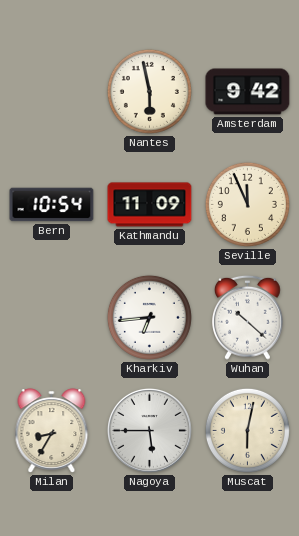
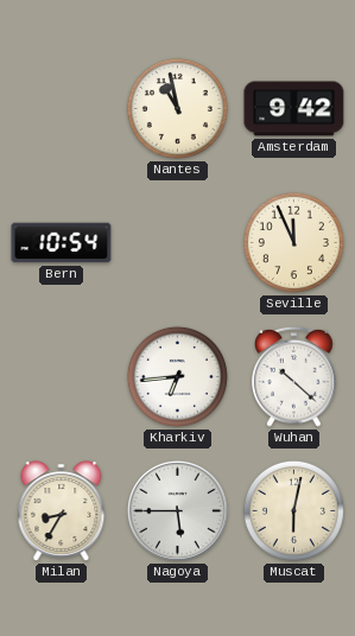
Nantes: 5:58 -> 10:58
Kathmandu: 11:09 -> none
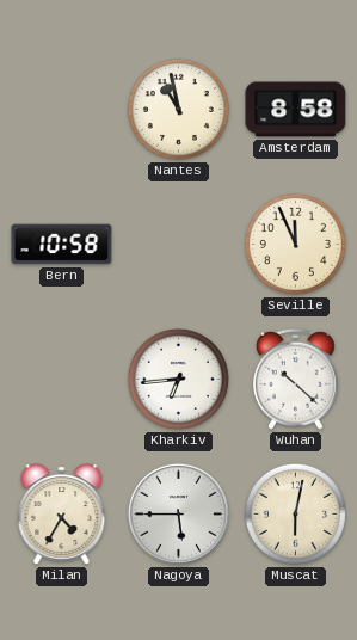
Amsterdam: 9:42 -> 8:58
Bern: 10:54 -> 10:58
Milan: 8:35 -> 4:35
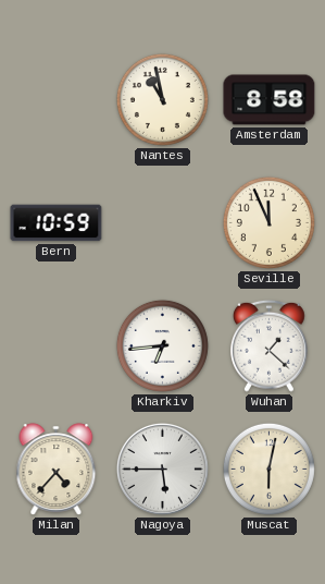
Bern: 10:58 -> 10:59
Wuhan: 10:22 -> 1:22
Milan: 4:35 -> 4:37
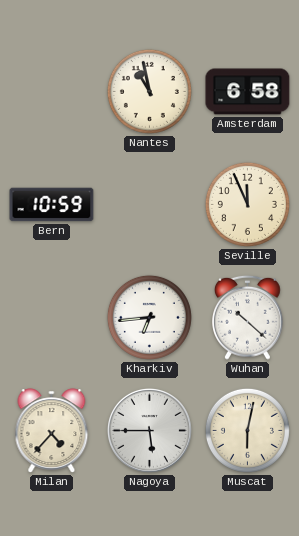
Amsterdam: 8:58 -> 6:58
Wuhan: 1:22 -> 10:22
